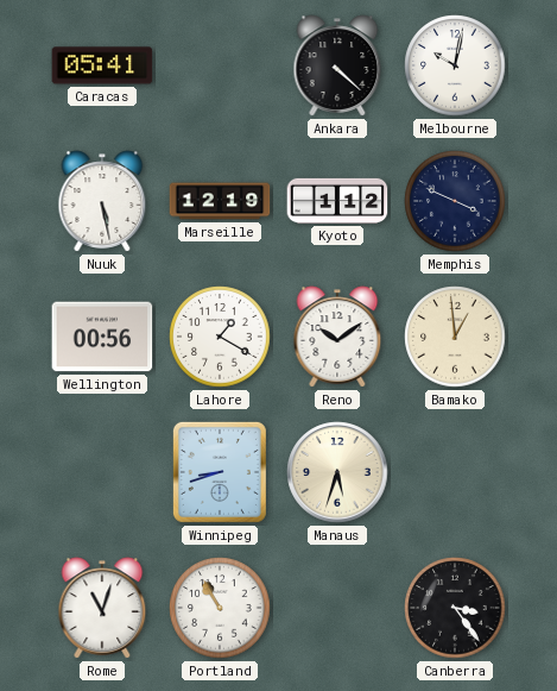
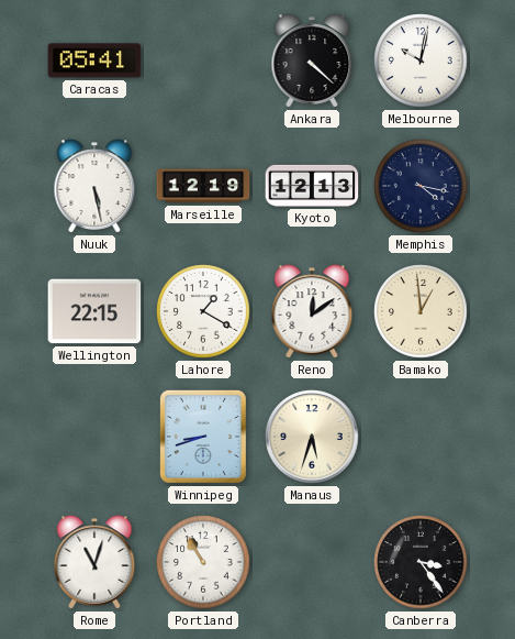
Kyoto: 1:12 -> 12:13
Memphis: 3:49 -> 4:17
Wellington: 00:56 -> 22:15
Reno: 10:09 -> 12:09
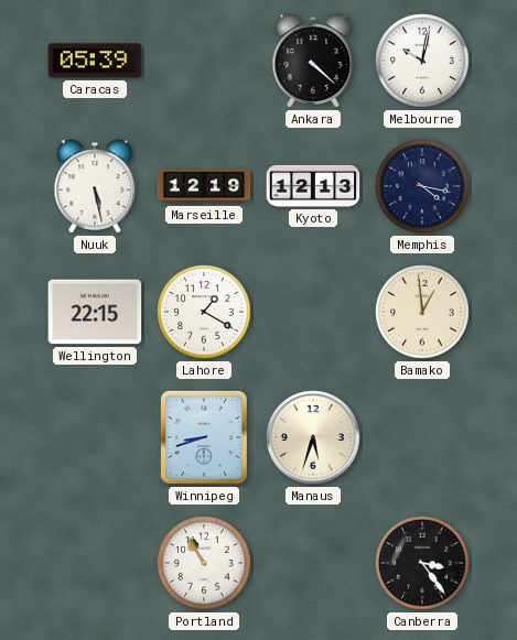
Caracas: 05:41 -> 05:39
Reno: 12:09 -> none
Rome: 11:03 -> none
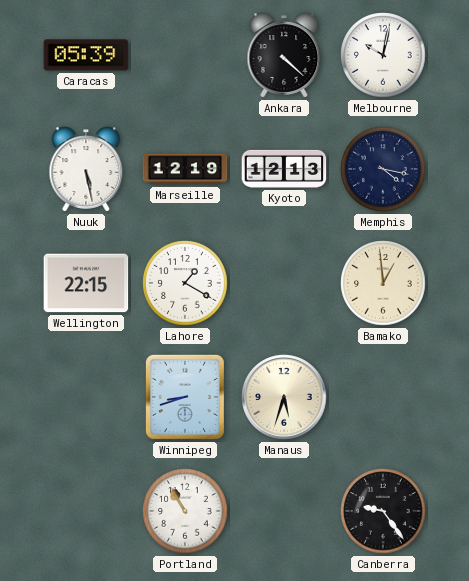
Canberra: 3:24 -> 9:24
